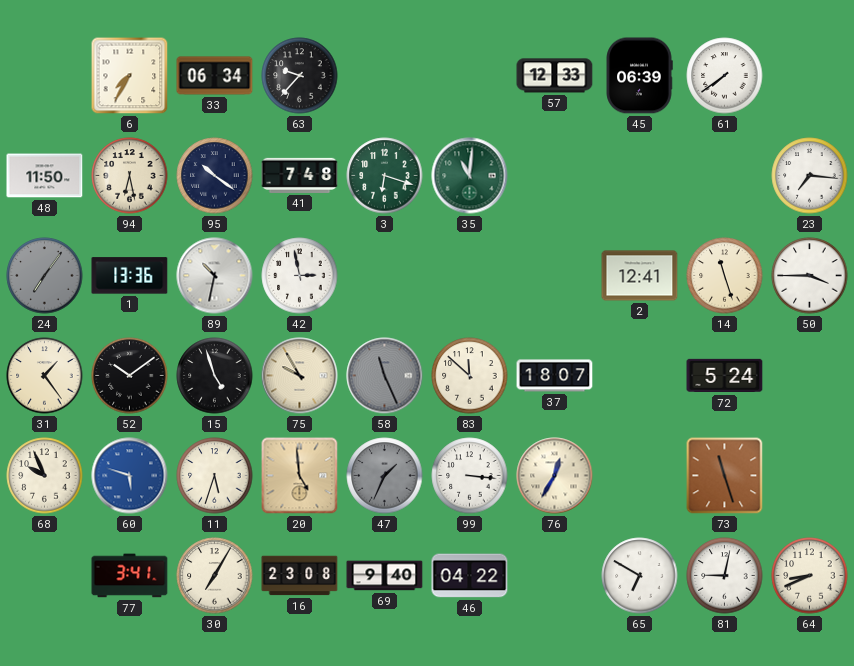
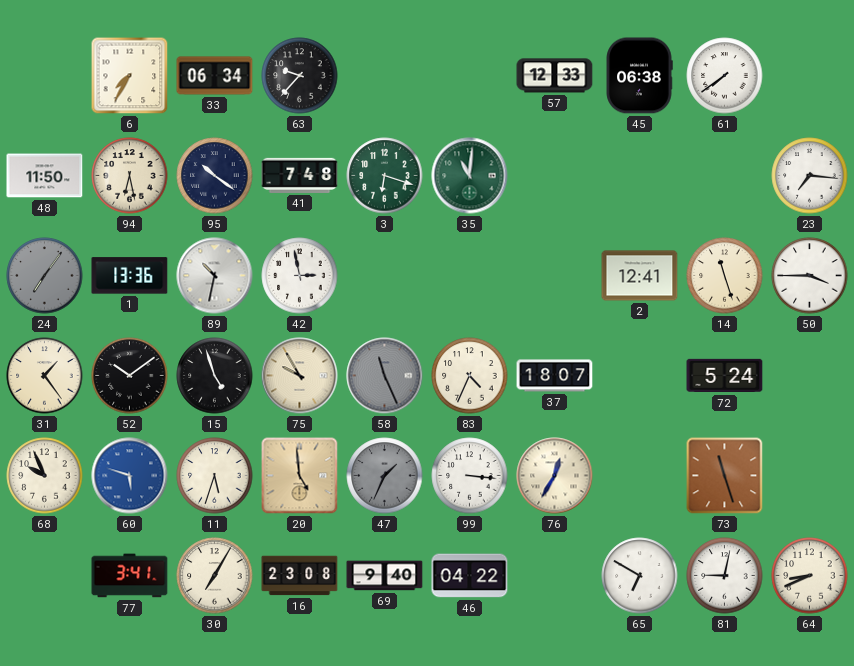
45: 06:39 -> 06:38
83: 11:52 -> 4:34
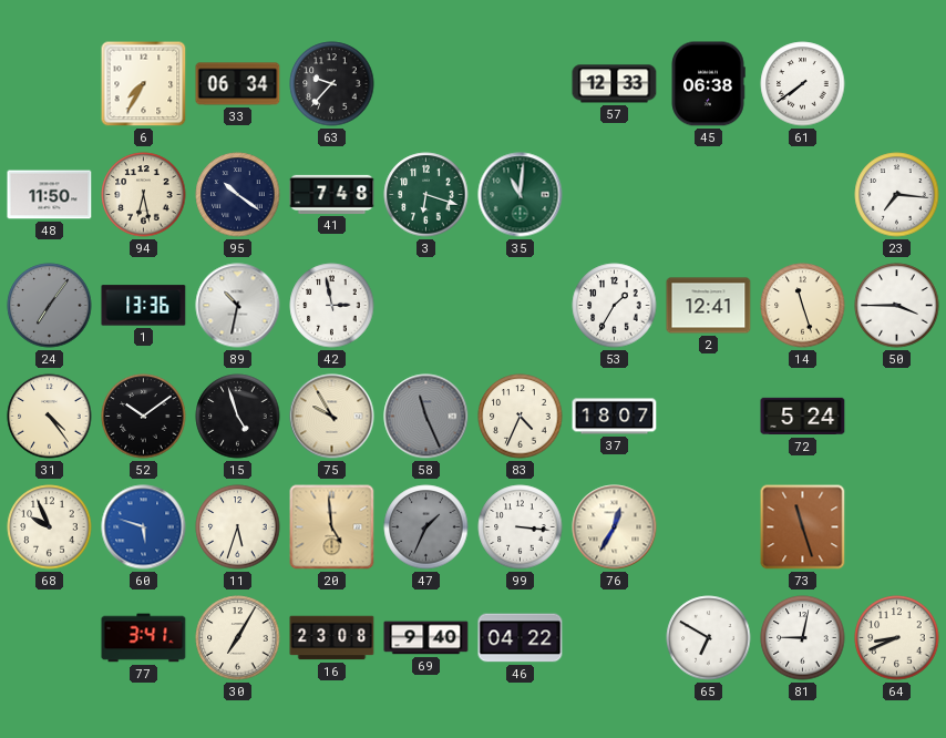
53: none -> 1:35
31: 1:24 -> 4:24
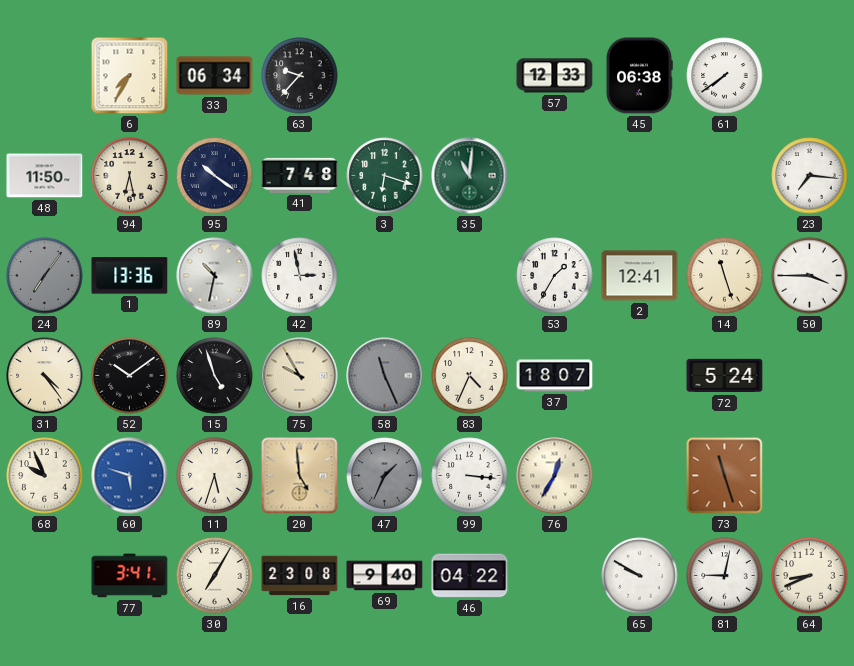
65: 6:50 -> 9:50
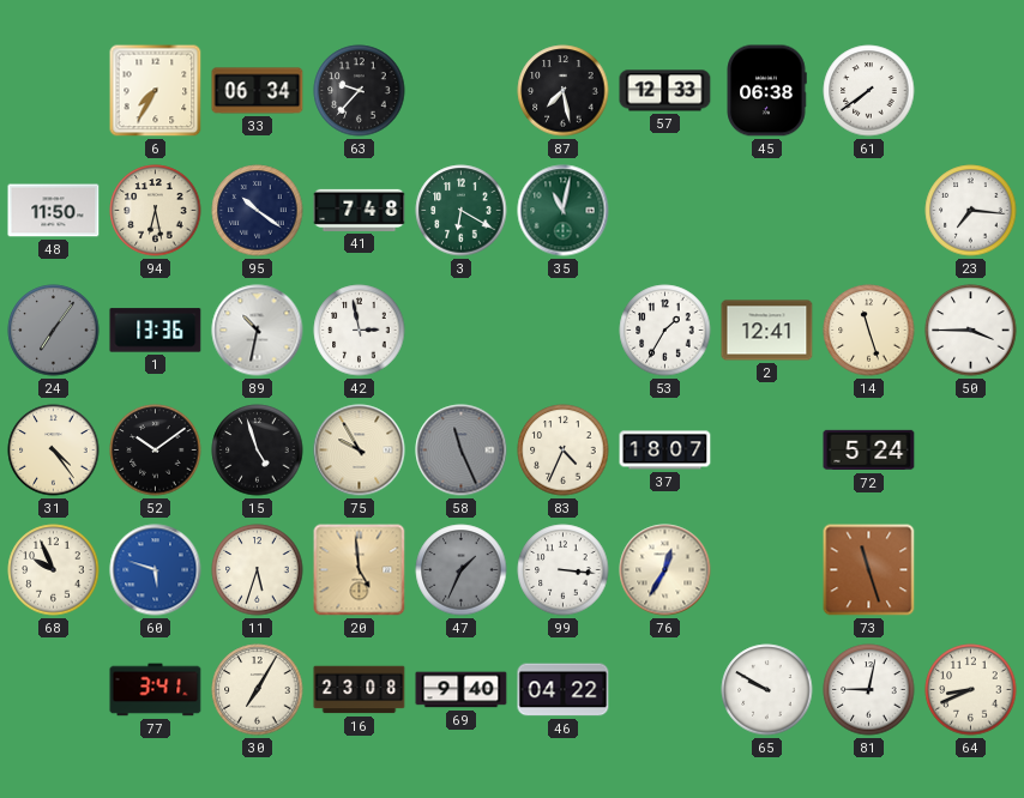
87: none -> 7:28
3: 6:18 -> 6:20
35: 11:01 -> 11:02
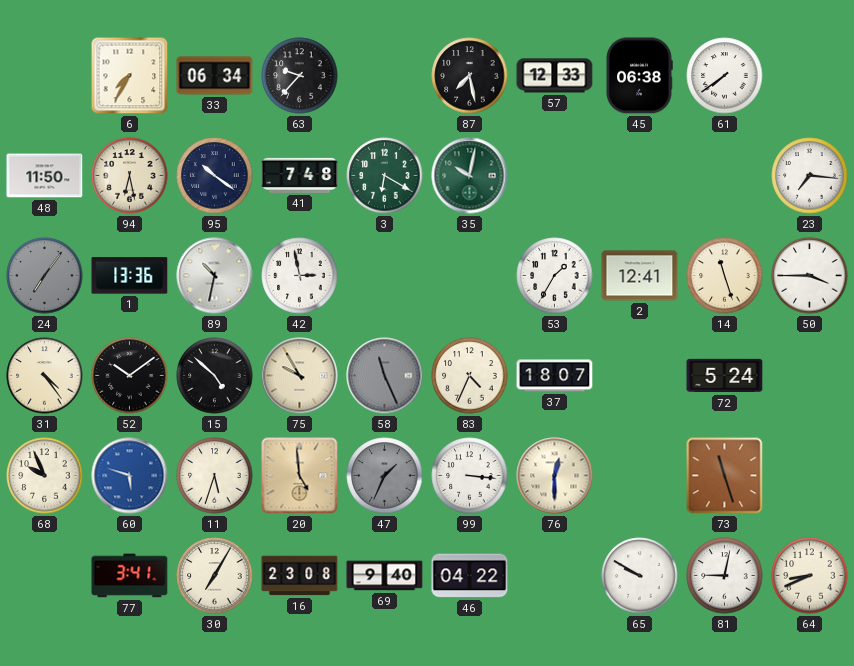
35: 11:02 -> 10:02
15: 4:57 -> 4:52
76: 12:35 -> 12:30
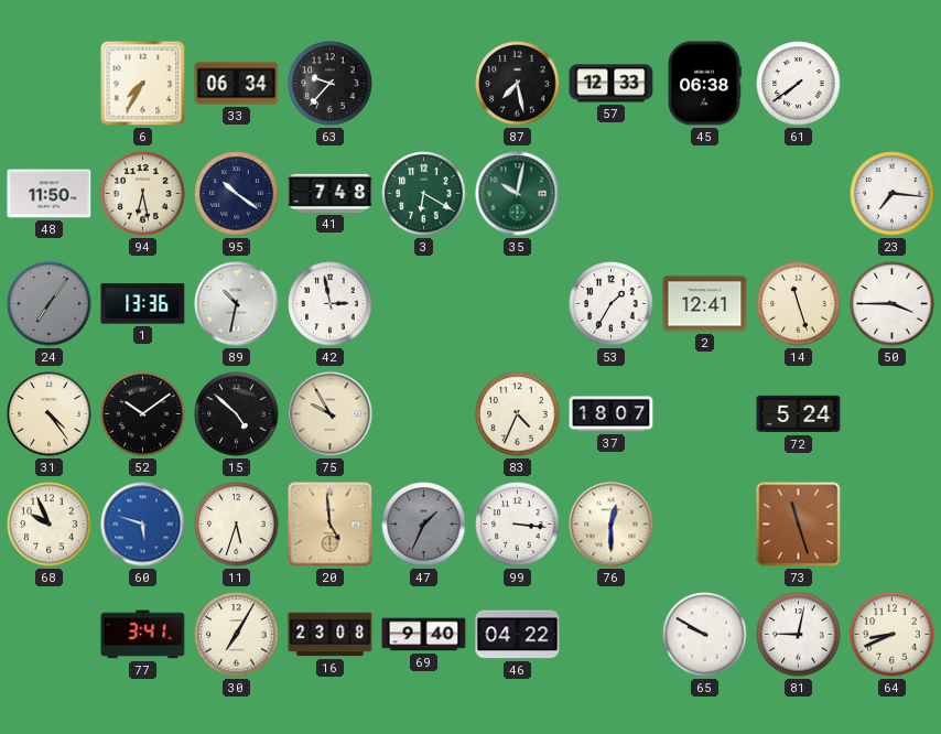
58: 11:26 -> none
